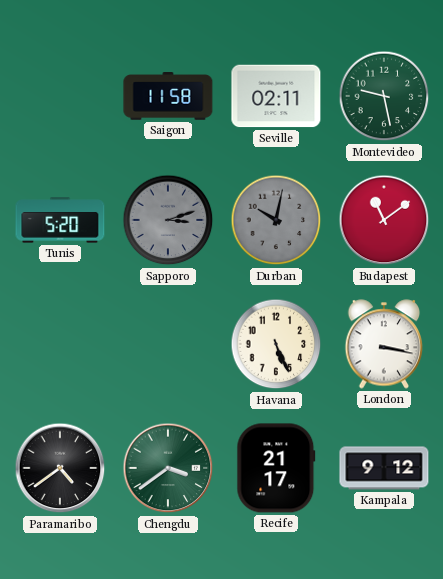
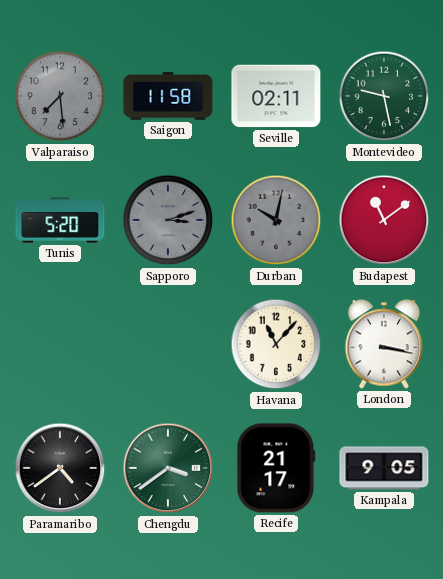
Valparaiso: none -> 7:29
Havana: 5:26 -> 11:07
Kampala: 9:12 -> 9:05
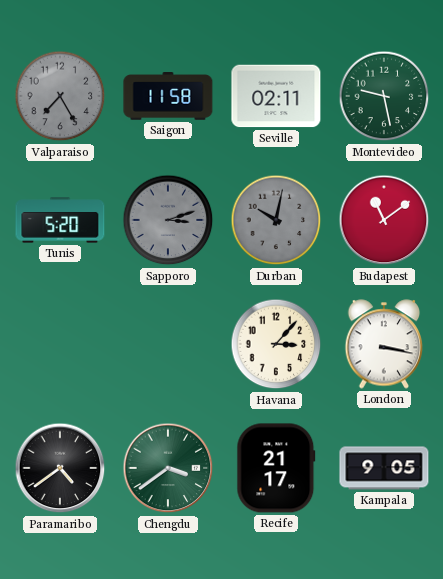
Valparaiso: 7:29 -> 7:25
Havana: 11:07 -> 3:07
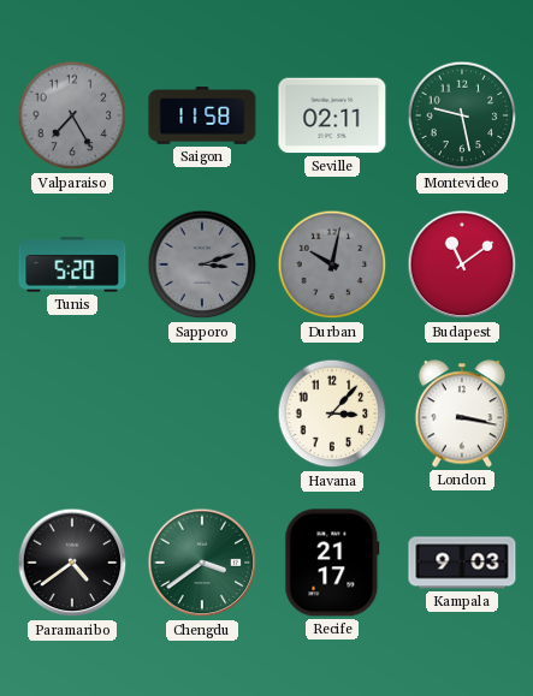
Kampala: 9:05 -> 9:03
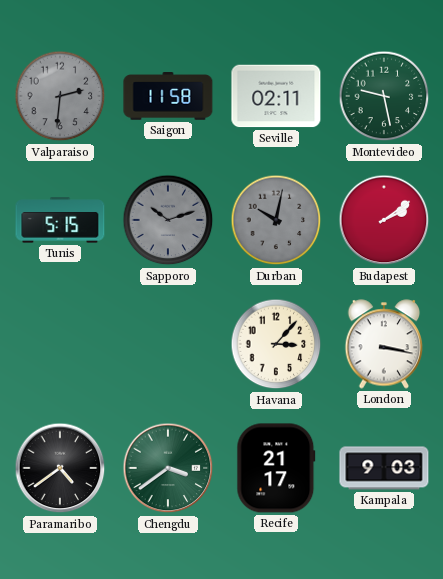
Valparaiso: 7:25 -> 2:31
Tunis: 5:20 -> 5:15
Sapporo: 3:12 -> 10:12
Budapest: 11:09 -> 2:09
